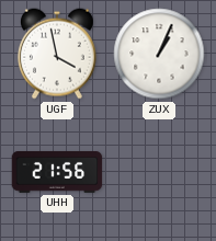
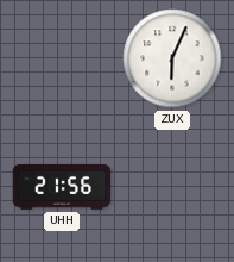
UGF: 3:58 -> none
ZUX: 1:04 -> 6:04
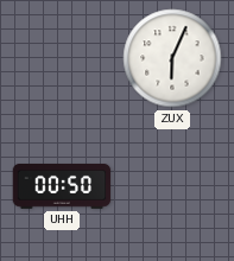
UHH: 21:56 -> 00:50
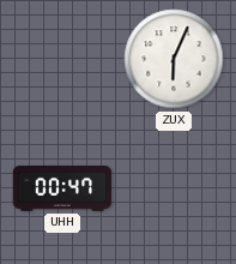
UHH: 00:50 -> 00:47
